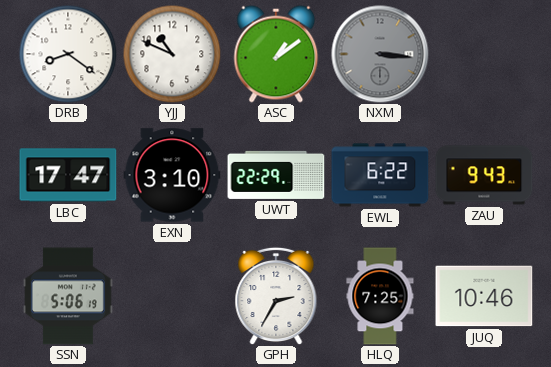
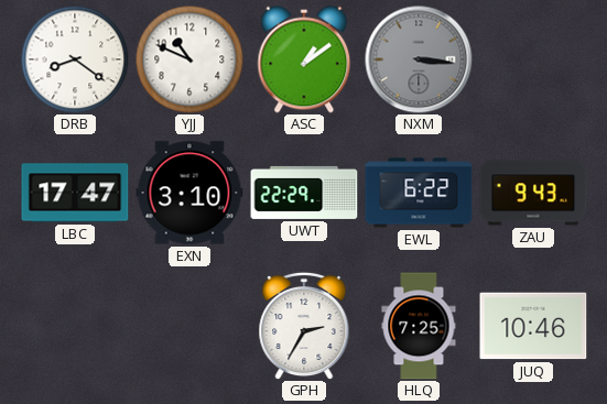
SSN: 5:06 -> none
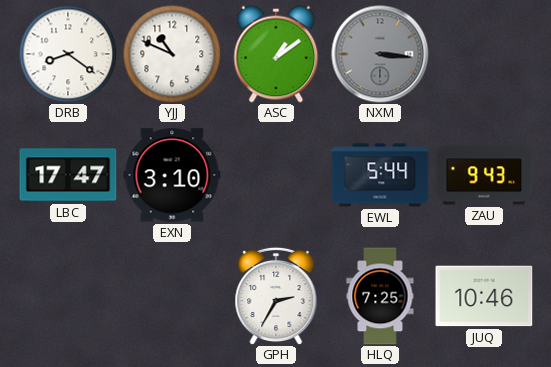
UWT: 22:29 -> none
EWL: 6:22 -> 5:44
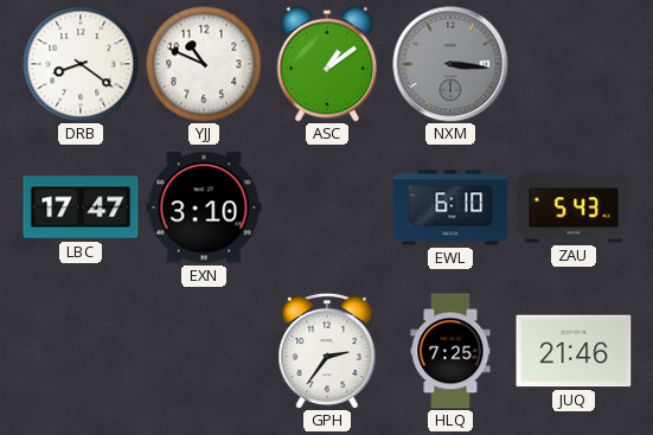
EWL: 5:44 -> 6:10
ZAU: 9:43 -> 5:43
GPH: 2:35 -> 2:36
JUQ: 10:46 -> 21:46
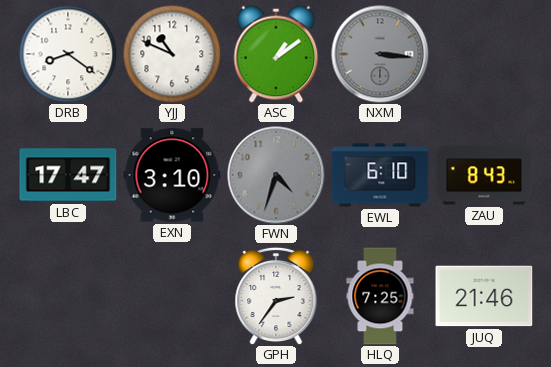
FWN: none -> 4:33
ZAU: 5:43 -> 8:43
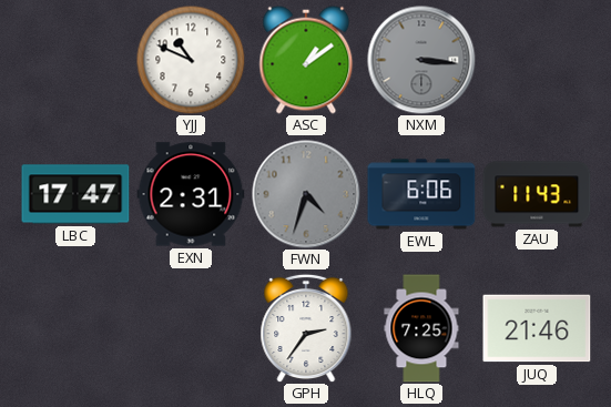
DRB: 8:21 -> none
EXN: 3:10 -> 2:31
EWL: 6:10 -> 6:06
ZAU: 8:43 -> 11:43
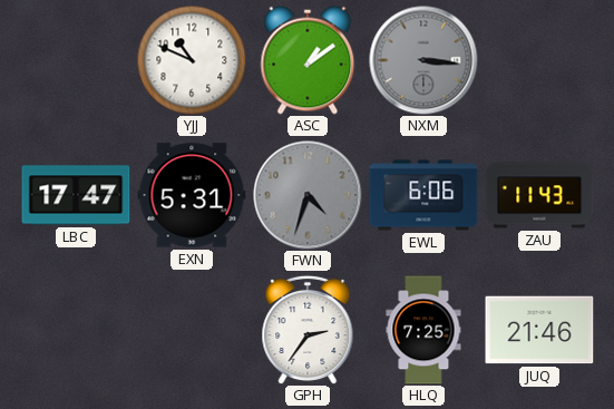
EXN: 2:31 -> 5:31
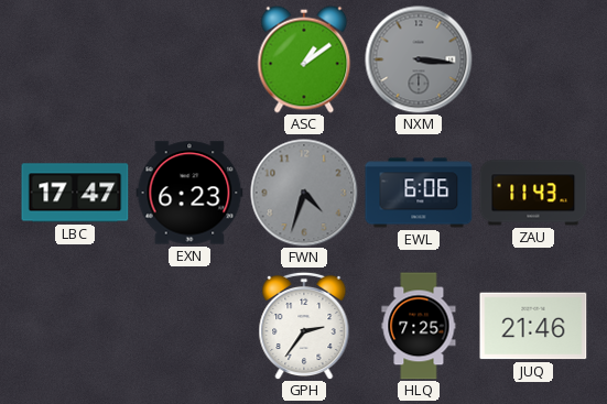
YJJ: 10:49 -> none
EXN: 5:31 -> 6:23
